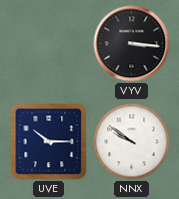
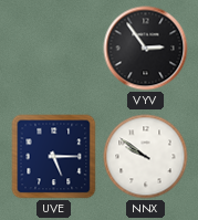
VYV: 3:16 -> 2:54
UVE: 10:15 -> 5:15
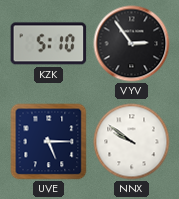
KZK: none -> 5:10
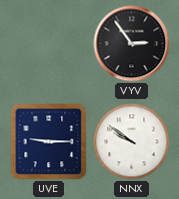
KZK: 5:10 -> none
UVE: 5:15 -> 9:15
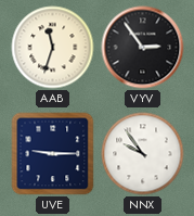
AAB: none -> 11:33
NNX: 9:51 -> 9:54
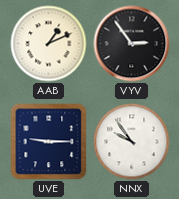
AAB: 11:33 -> 1:11
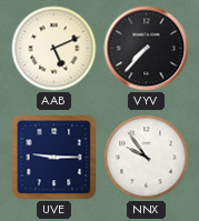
AAB: 1:11 -> 5:11
VYV: 2:54 -> 7:37
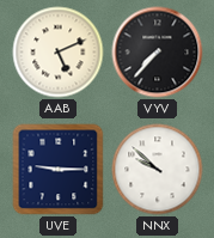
NNX: 9:54 -> 9:52
